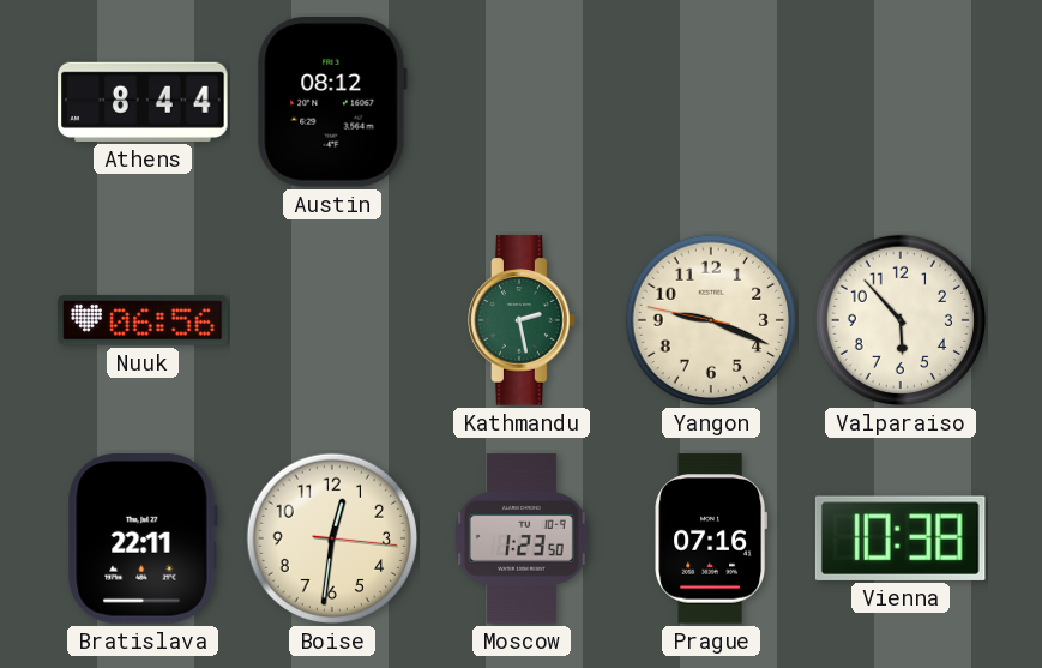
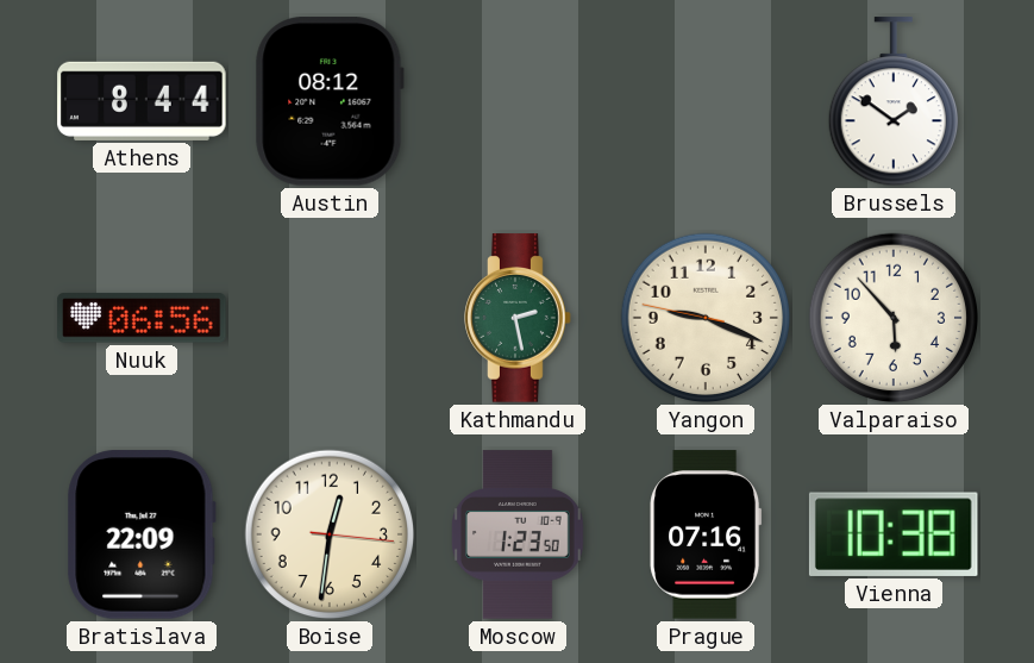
Brussels: none -> 1:51
Bratislava: 22:11 -> 22:09
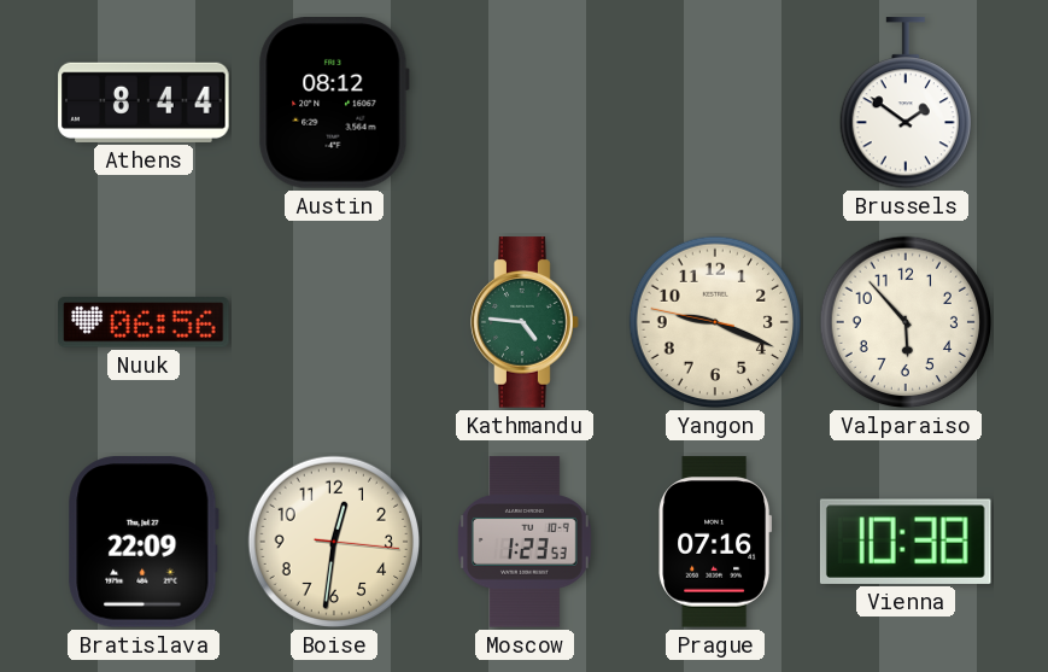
Kathmandu: 2:28 -> 4:46
Moscow: 1:23:50 -> 1:23:53
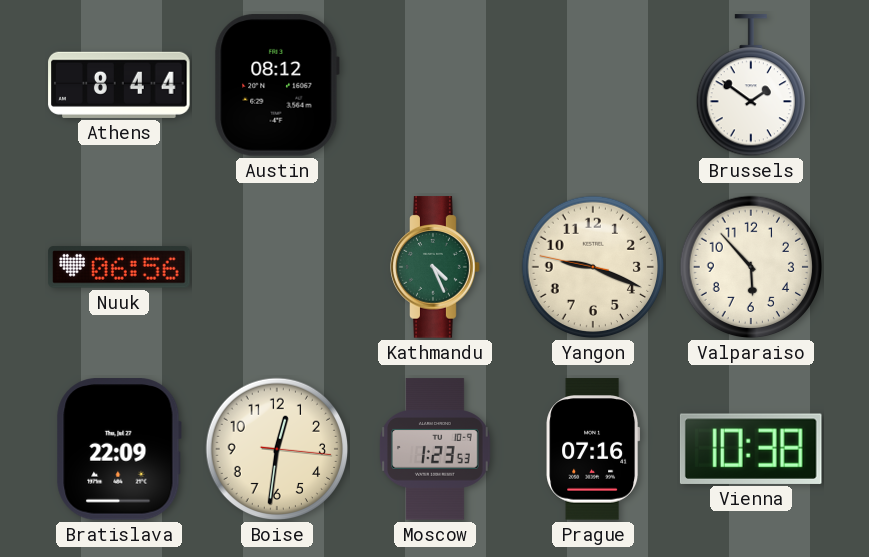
Kathmandu: 4:46 -> 4:26
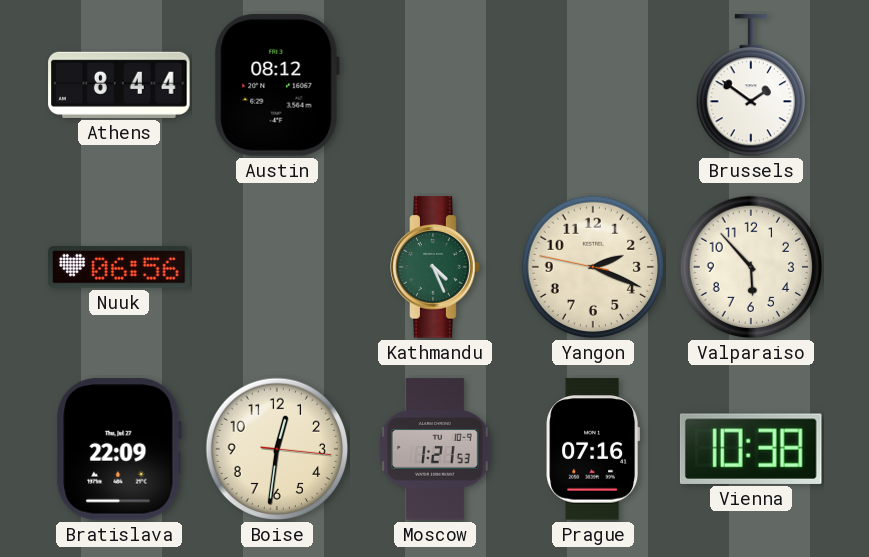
Yangon: 9:18 -> 2:18
Moscow: 1:23 -> 1:21
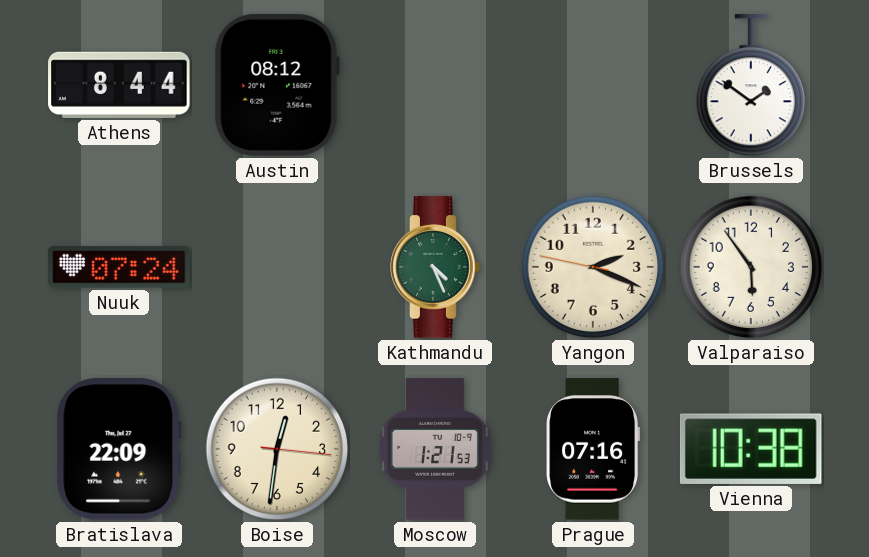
Nuuk: 06:56 -> 07:24
Valparaiso: 5:53 -> 5:54
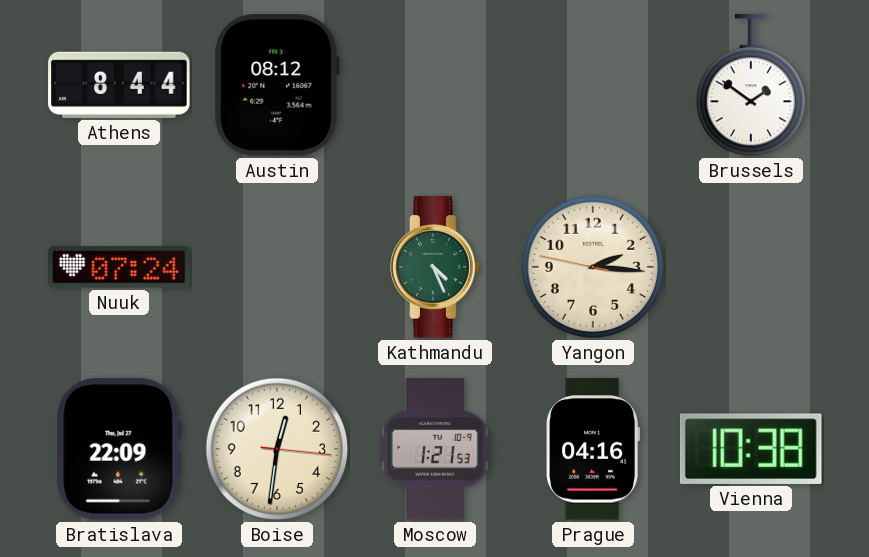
Yangon: 2:18 -> 2:15
Valparaiso: 5:54 -> none
Prague: 07:16 -> 04:16
